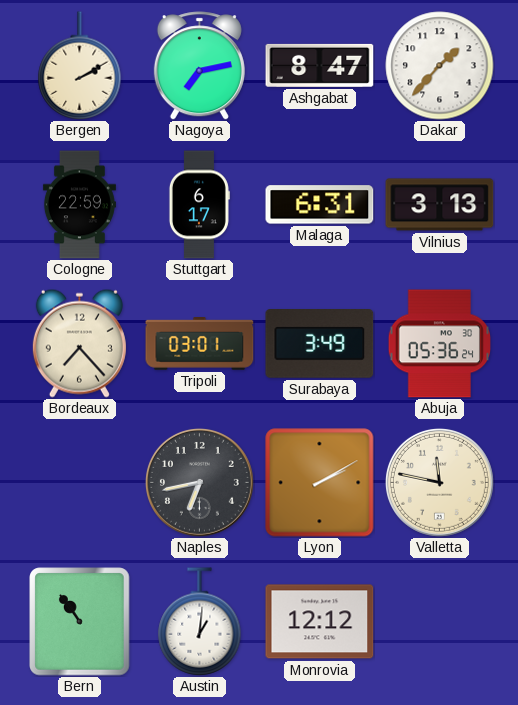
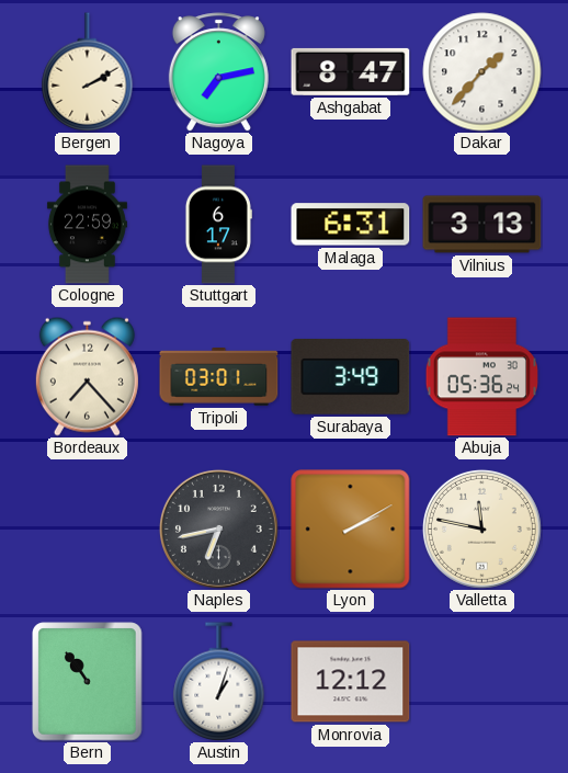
Austin: 1:01 -> 1:03
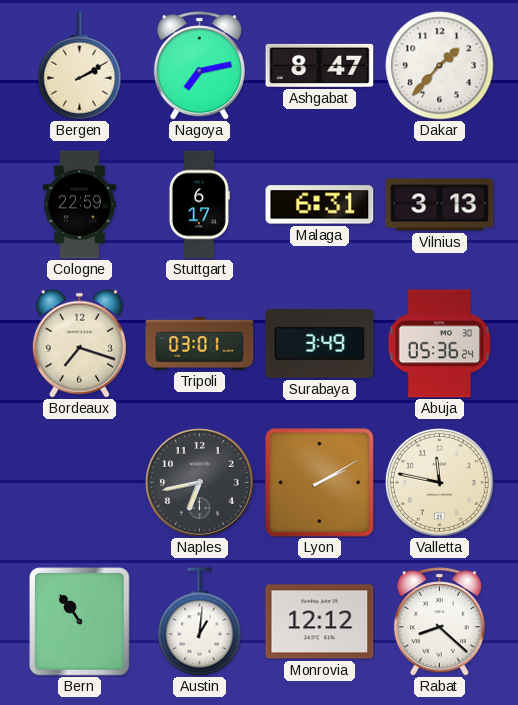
Bordeaux: 7:23 -> 7:18
Austin: 1:03 -> 1:01
Rabat: none -> 8:22
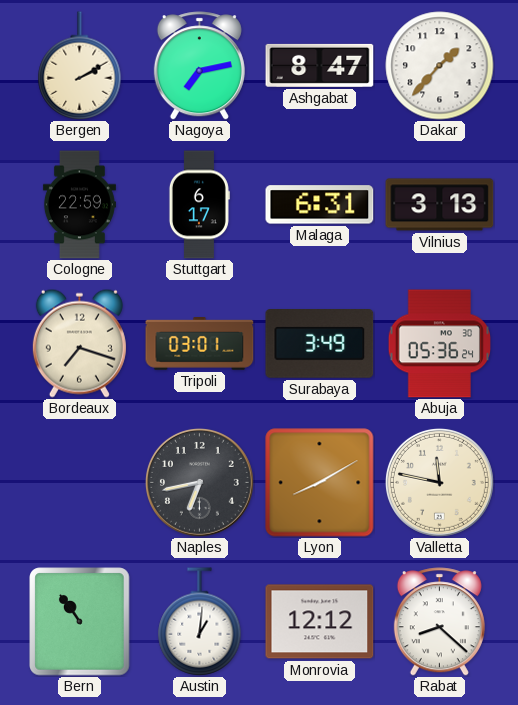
Lyon: 2:10 -> 8:10
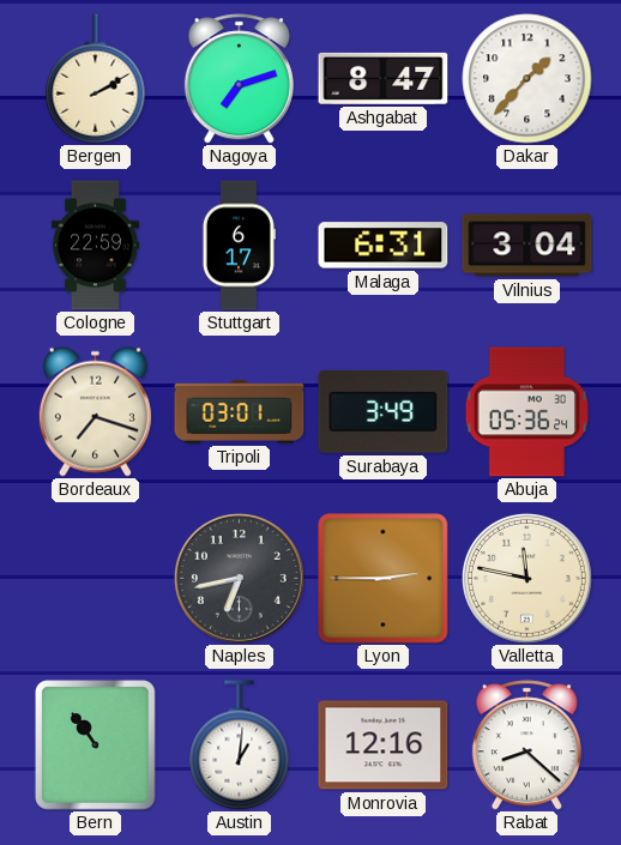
Nagoya: 7:13 -> 7:12
Vilnius: 3:13 -> 3:04
Lyon: 8:10 -> 2:45
Monrovia: 12:12 -> 12:16
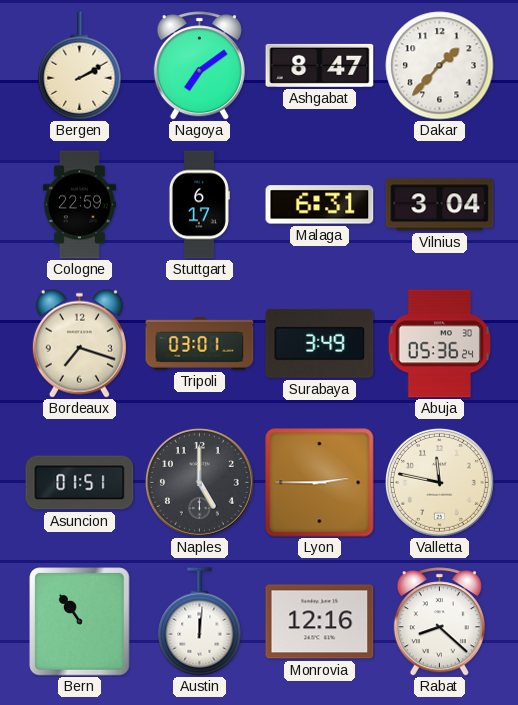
Nagoya: 7:12 -> 7:09
Asuncion: none -> 01:51
Naples: 6:43 -> 5:00
Austin: 1:01 -> 12:01
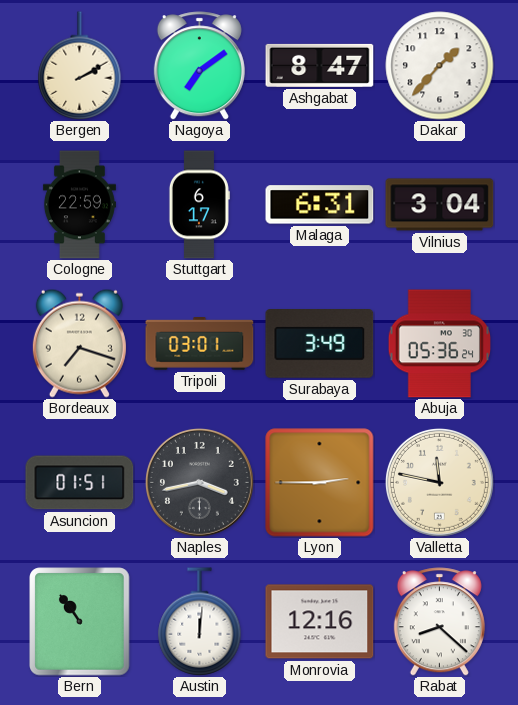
Naples: 5:00 -> 3:43
